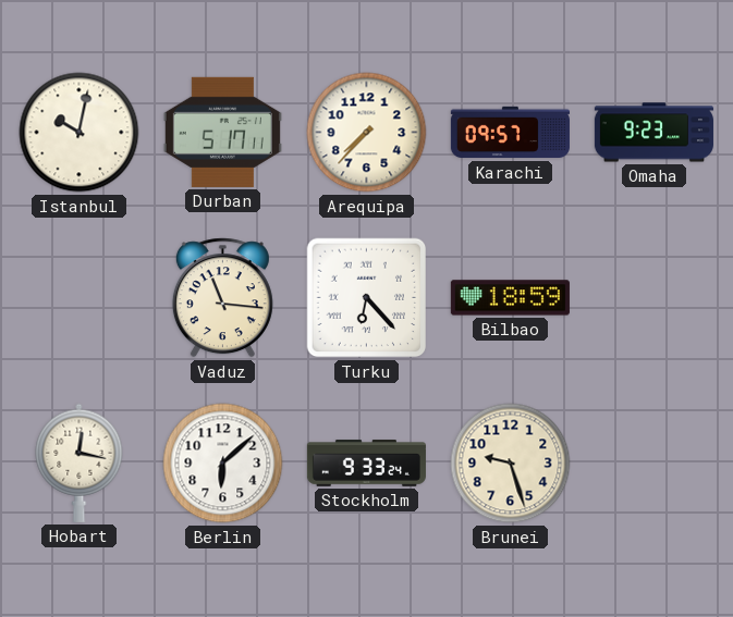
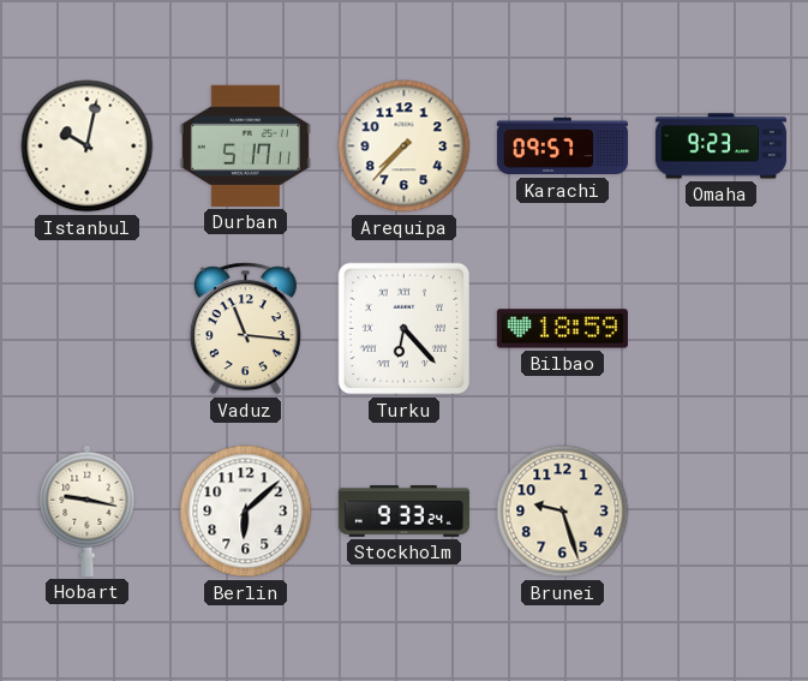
Hobart: 12:17 -> 9:17
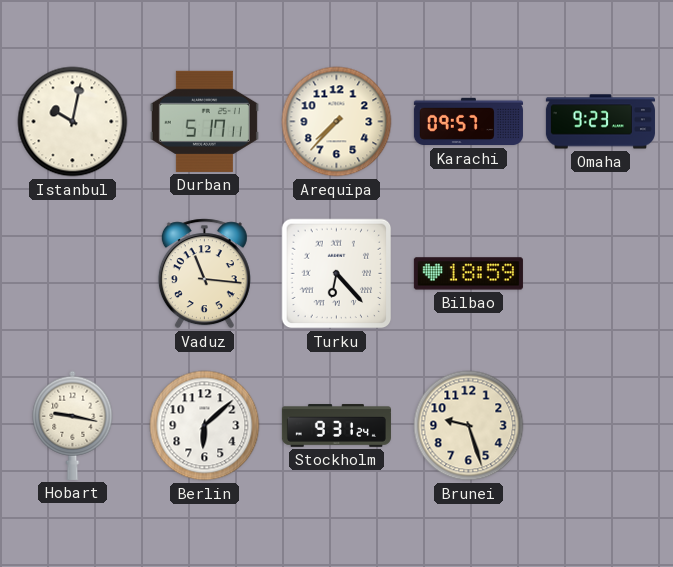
Stockholm: 9:33 -> 9:31
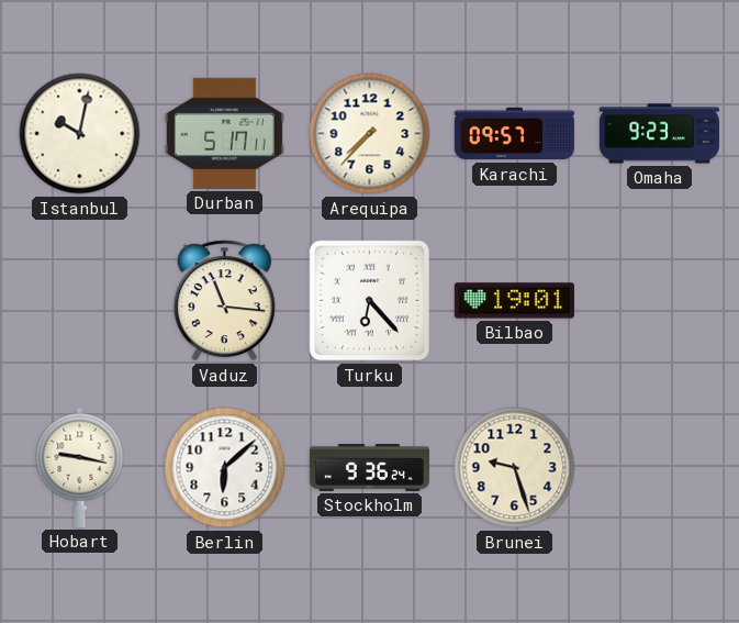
Bilbao: 18:59 -> 19:01
Stockholm: 9:31 -> 9:36
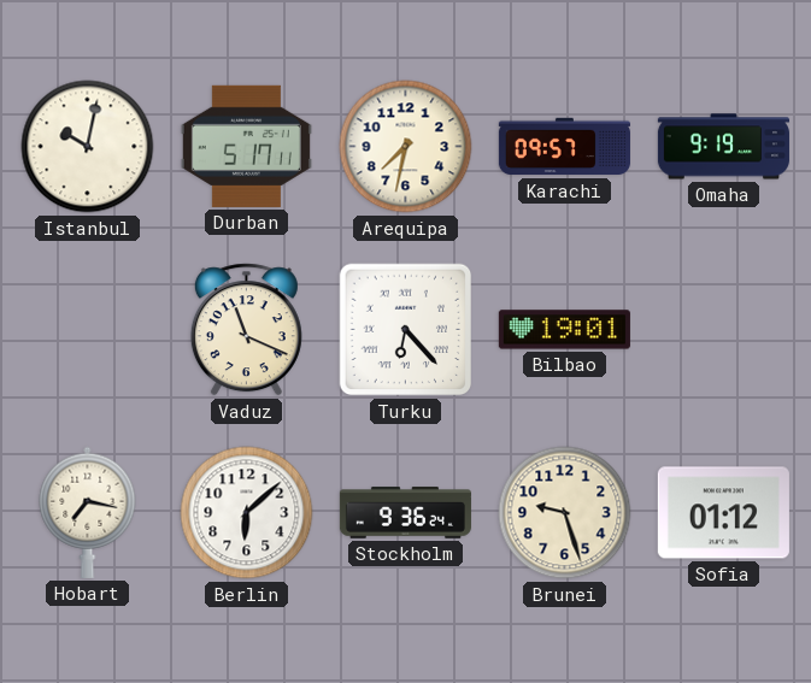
Arequipa: 7:37 -> 7:32
Omaha: 9:23 -> 9:19
Vaduz: 11:16 -> 11:19
Hobart: 9:17 -> 7:17
Sofia: none -> 01:12
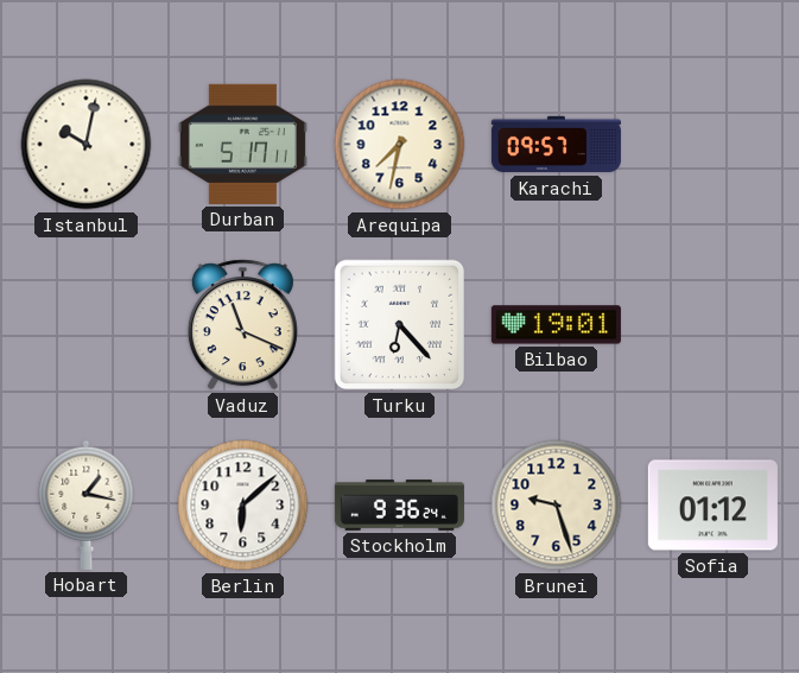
Omaha: 9:19 -> none
Hobart: 7:17 -> 1:17
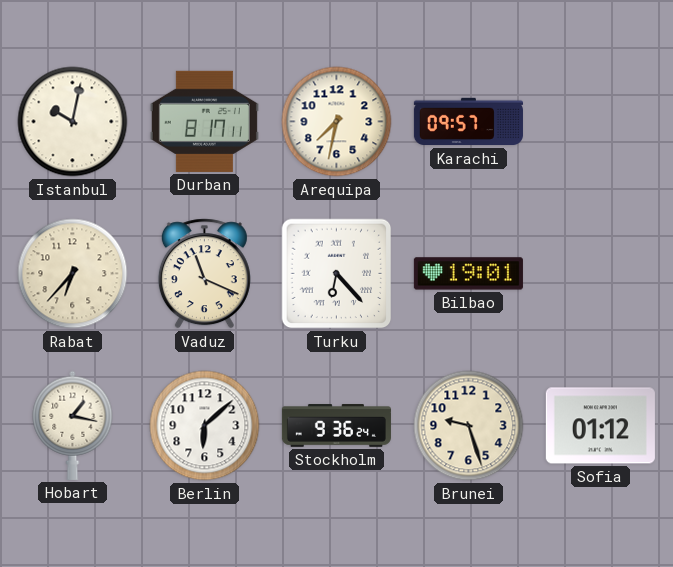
Durban: 5:17 -> 8:17
Rabat: none -> 6:37
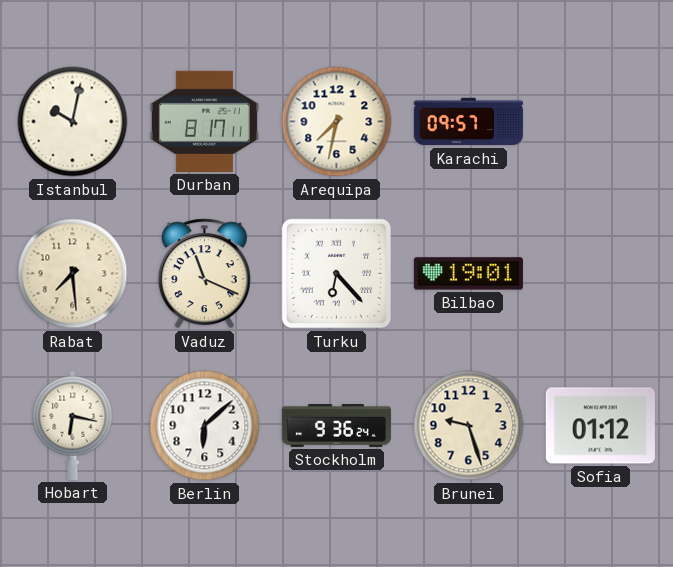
Rabat: 6:37 -> 7:29
Hobart: 1:17 -> 6:17
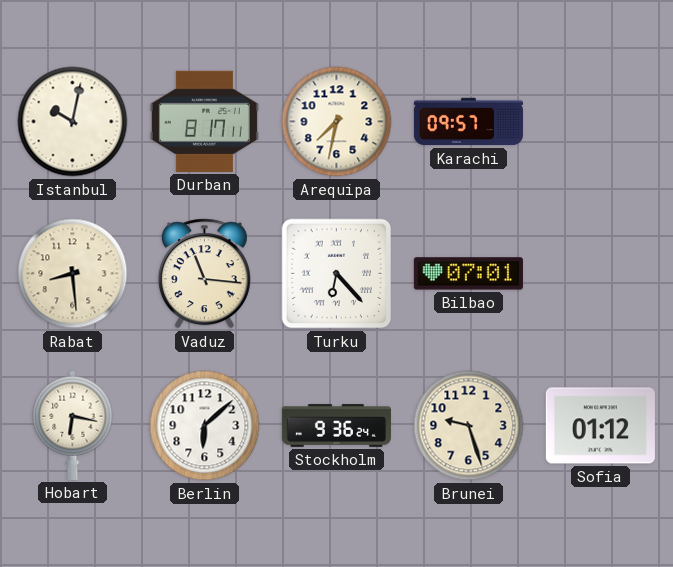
Rabat: 7:29 -> 8:29
Vaduz: 11:19 -> 11:16
Bilbao: 19:01 -> 07:01
